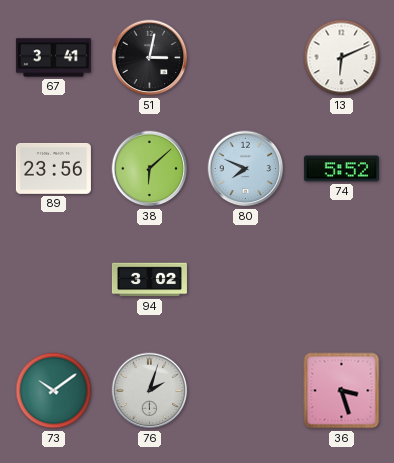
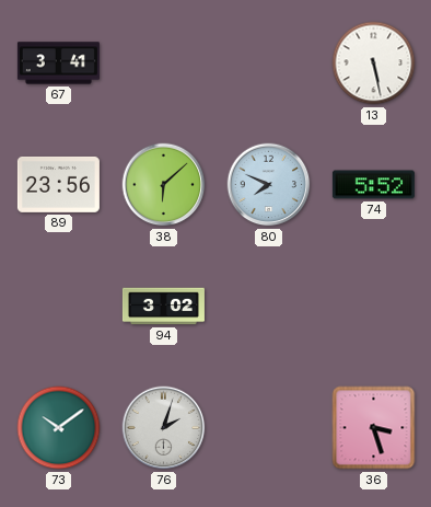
51: 3:02 -> none
13: 6:11 -> 5:28
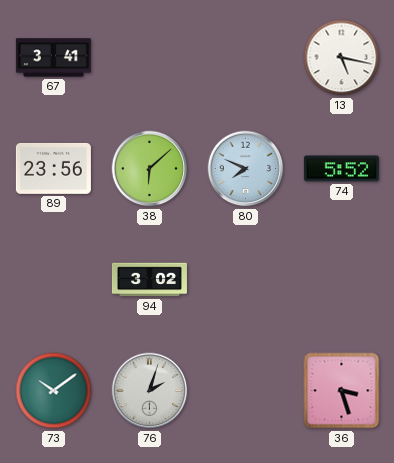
13: 5:28 -> 5:17
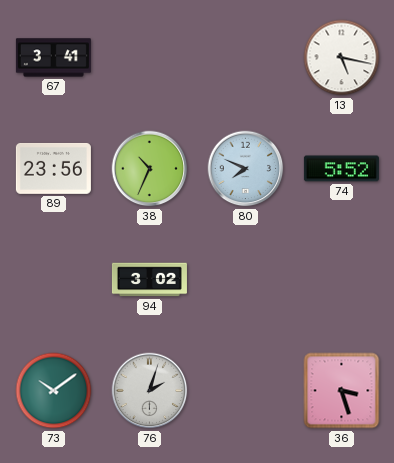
38: 6:08 -> 10:34
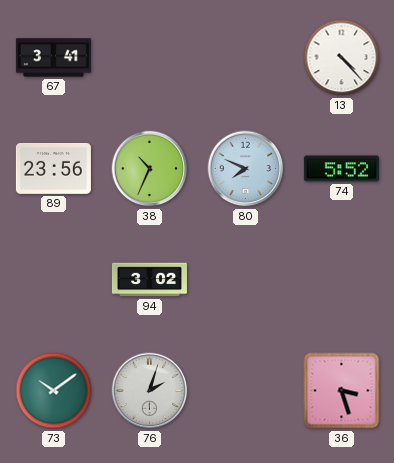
13: 5:17 -> 4:23
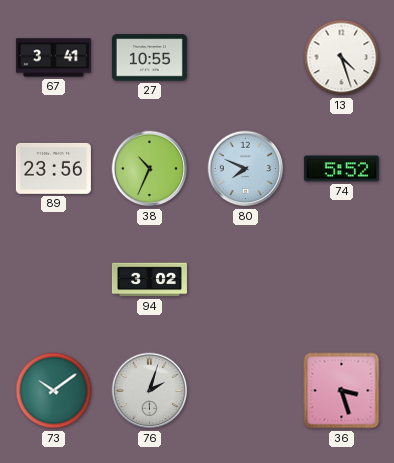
27: none -> 10:55
13: 4:23 -> 4:27
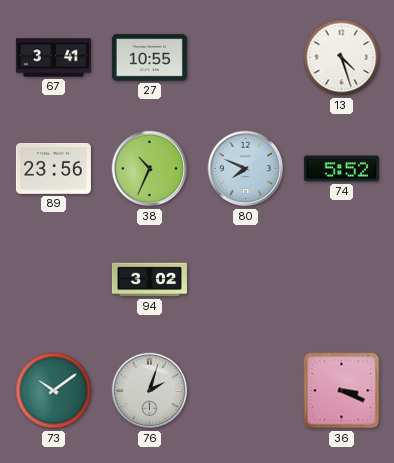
36: 3:27 -> 3:19
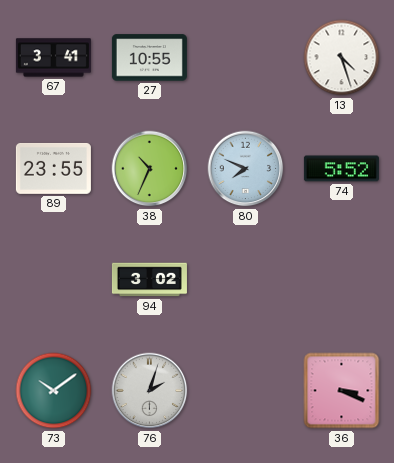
89: 23:56 -> 23:55
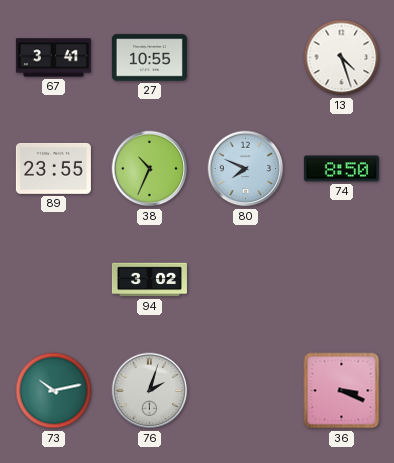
74: 5:52 -> 8:50
73: 10:09 -> 10:13
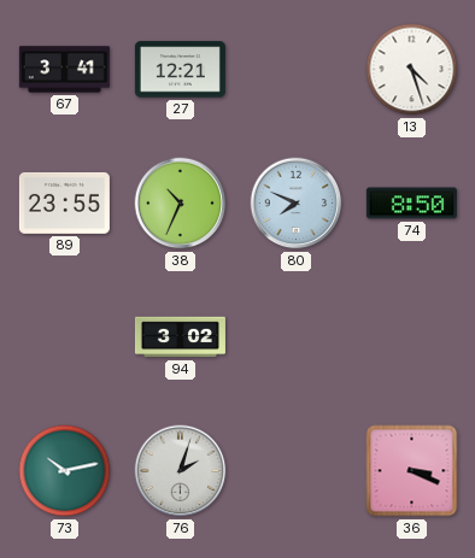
27: 10:55 -> 12:21
